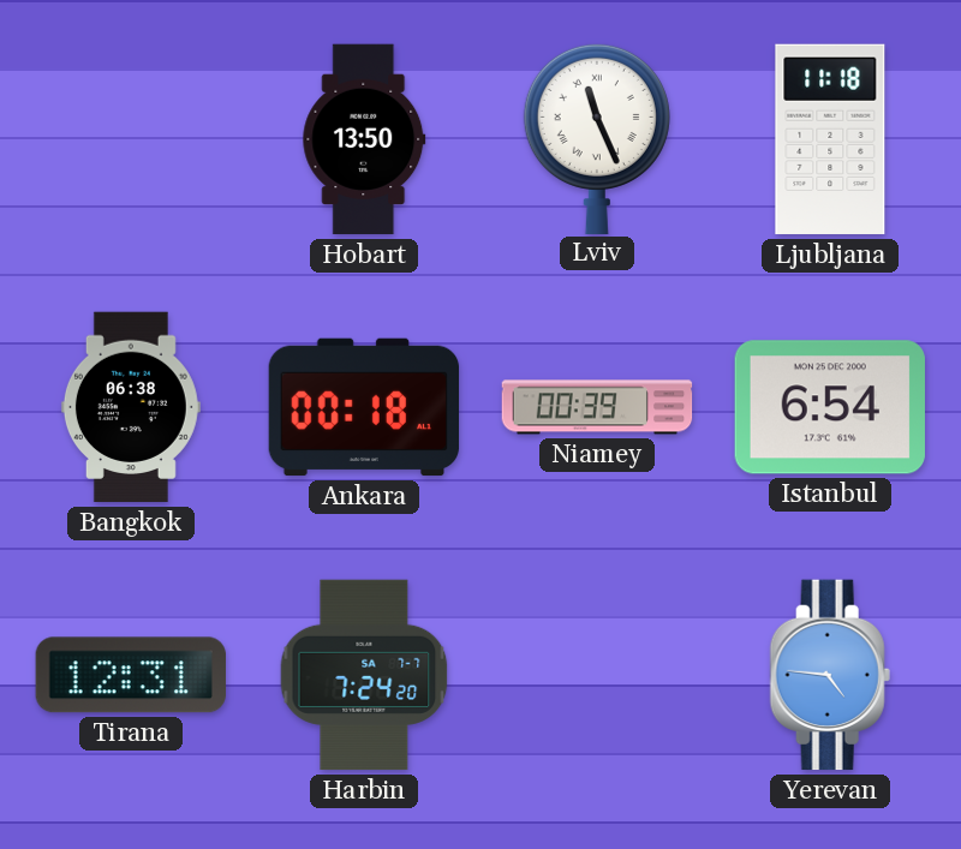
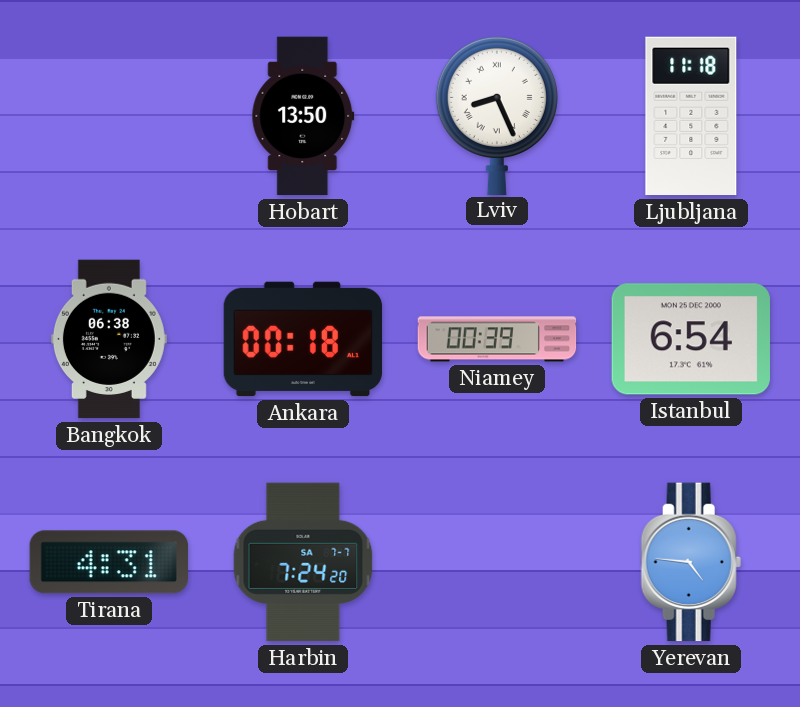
Lviv: 11:26 -> 8:26
Tirana: 12:31 -> 4:31
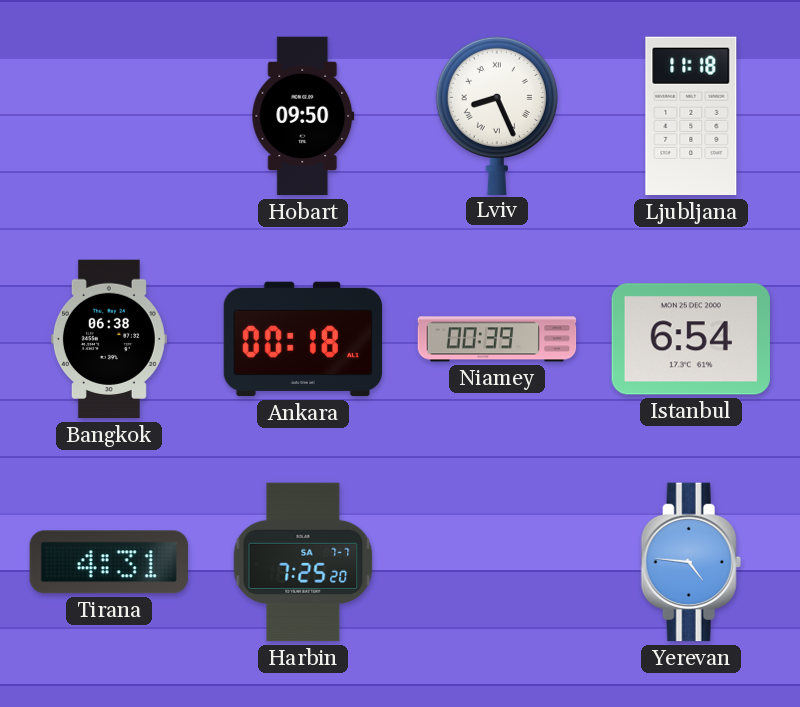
Hobart: 13:50 -> 09:50
Harbin: 7:24 -> 7:25
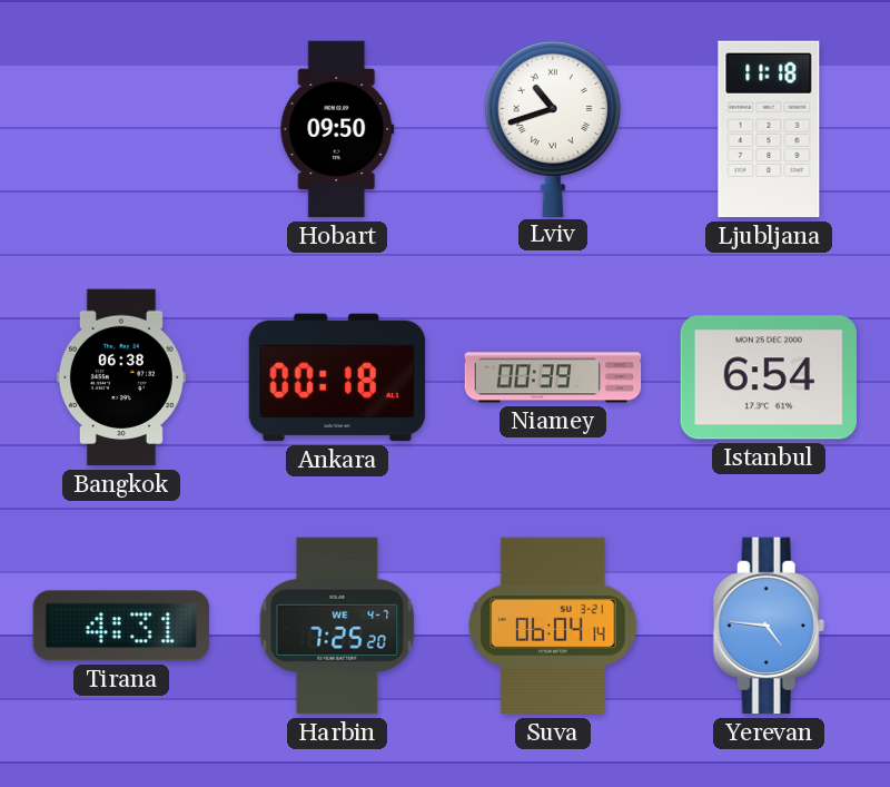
Lviv: 8:26 -> 10:42
Harbin date: SA 7-7 -> WE 4-7
Suva: none -> 06:04
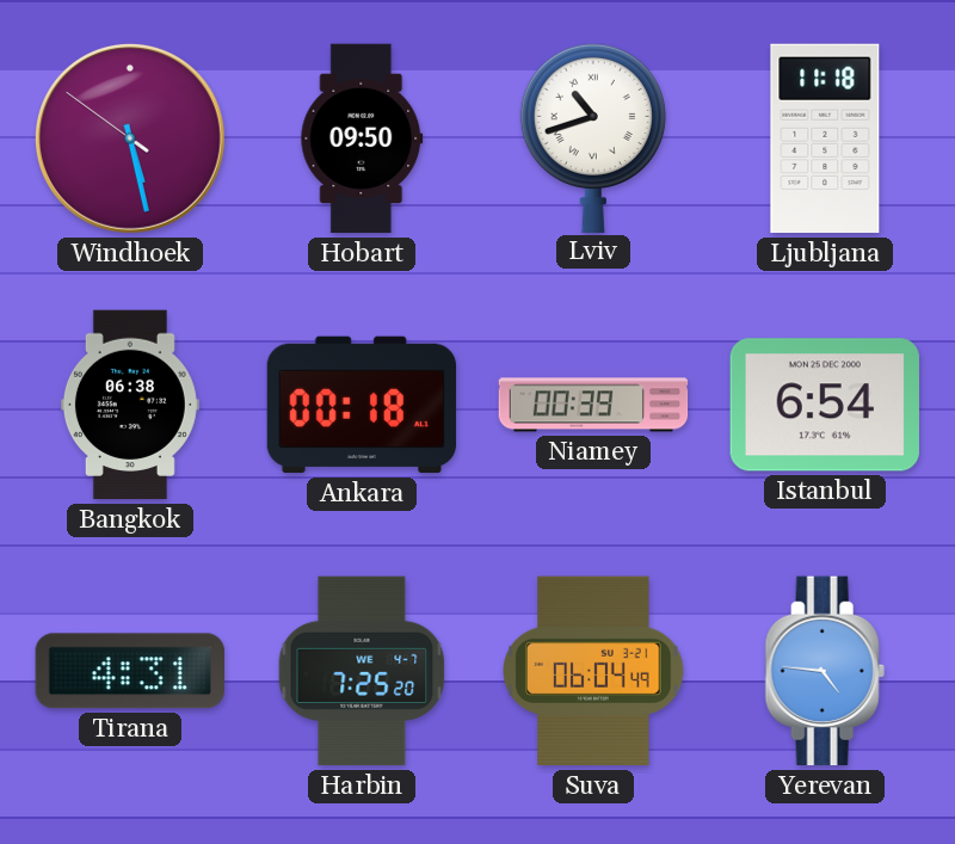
Windhoek: none -> 5:27
Suva: 06:04:14 -> 06:04:49
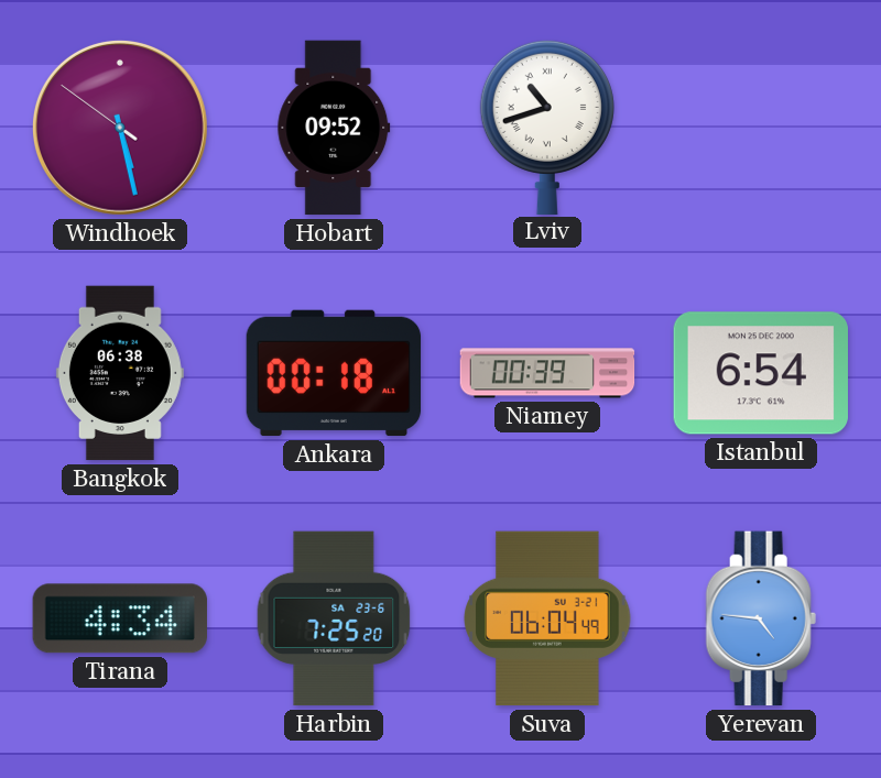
Hobart: 09:50 -> 09:52
Ljubljana: 11:18 -> none
Tirana: 4:31 -> 4:34
Harbin date: WE 4-7 -> SA 23-6
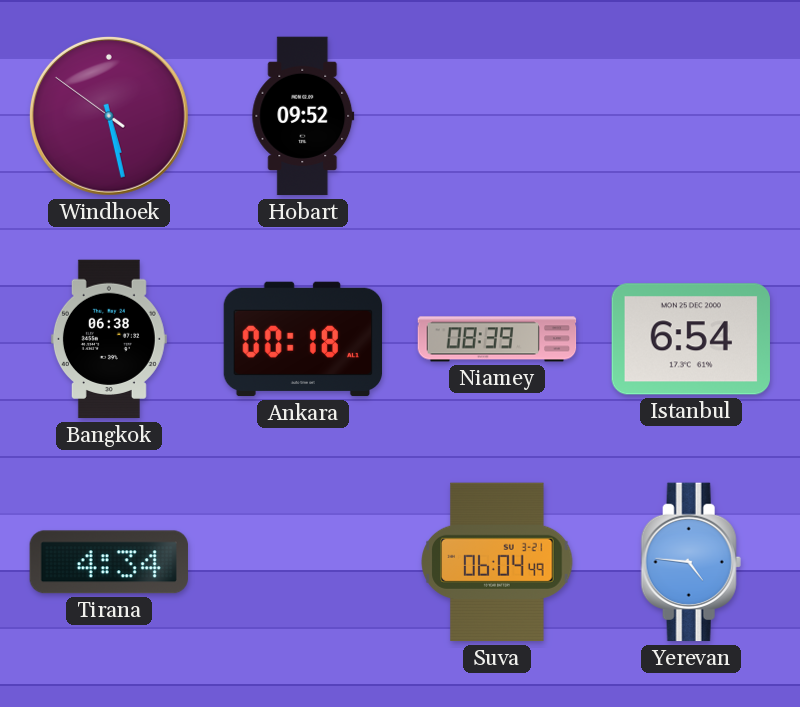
Lviv: 10:42 -> none
Niamey: 00:39 -> 08:39
Harbin: 7:25 -> none
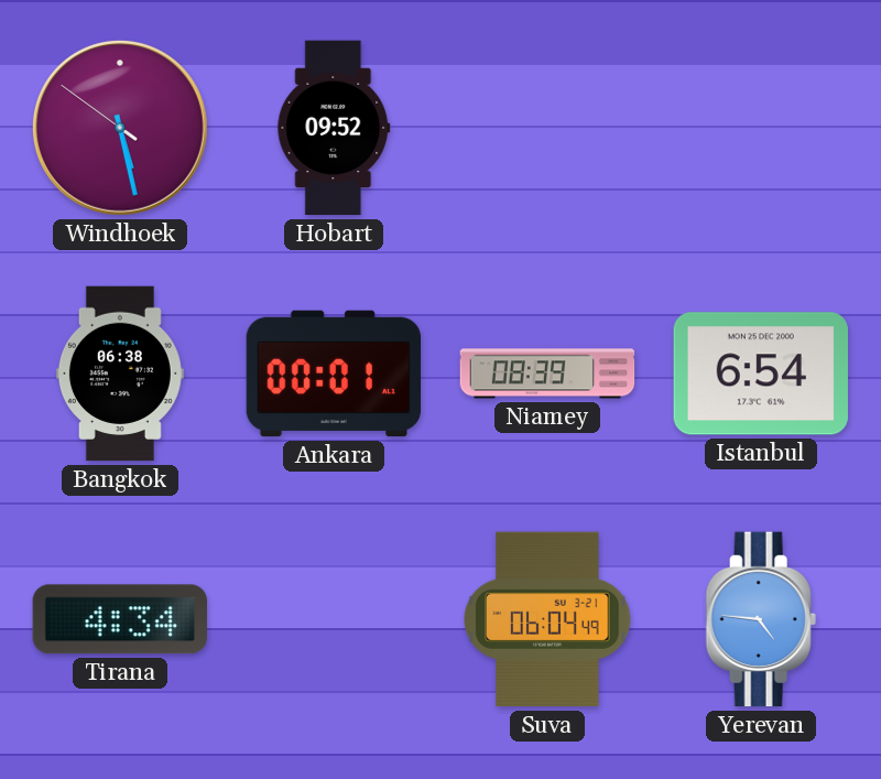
Ankara: 00:18 -> 00:01
